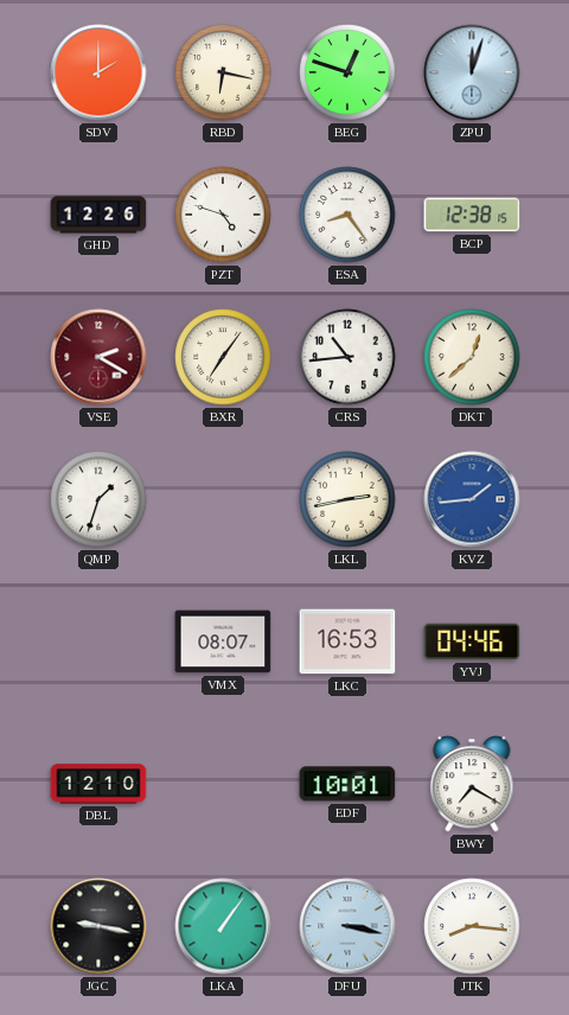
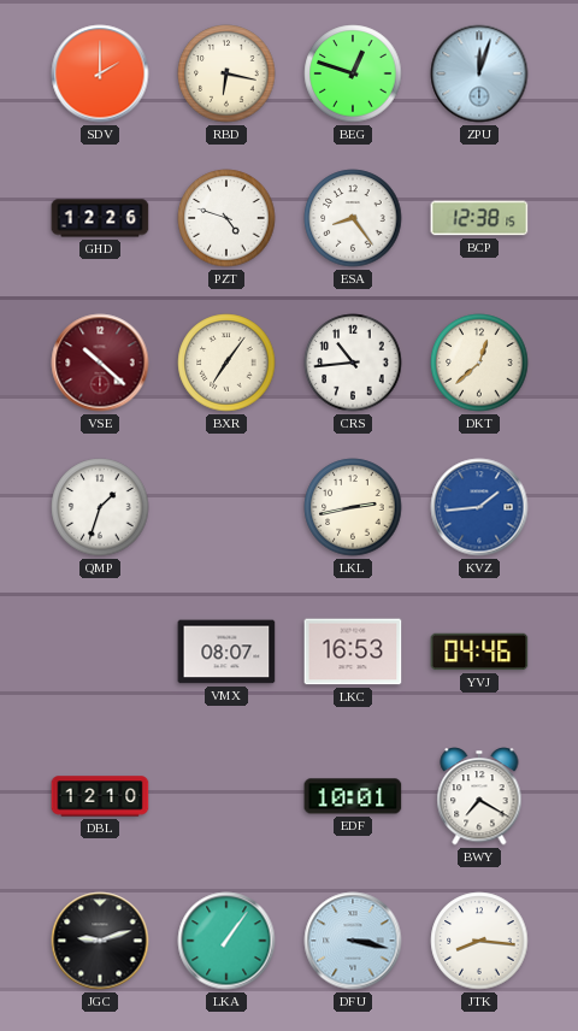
VSE: 2:20 -> 10:22
JGC: 9:17 -> 9:12
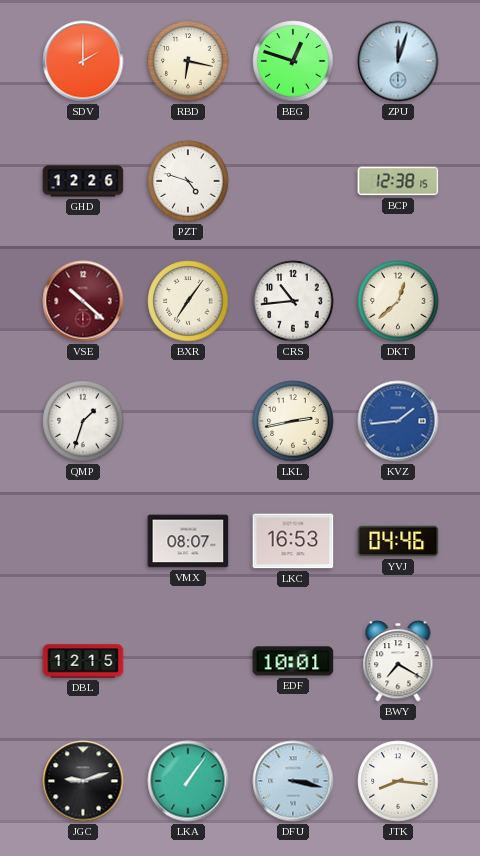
ESA: 8:24 -> none
DBL: 12:10 -> 12:15
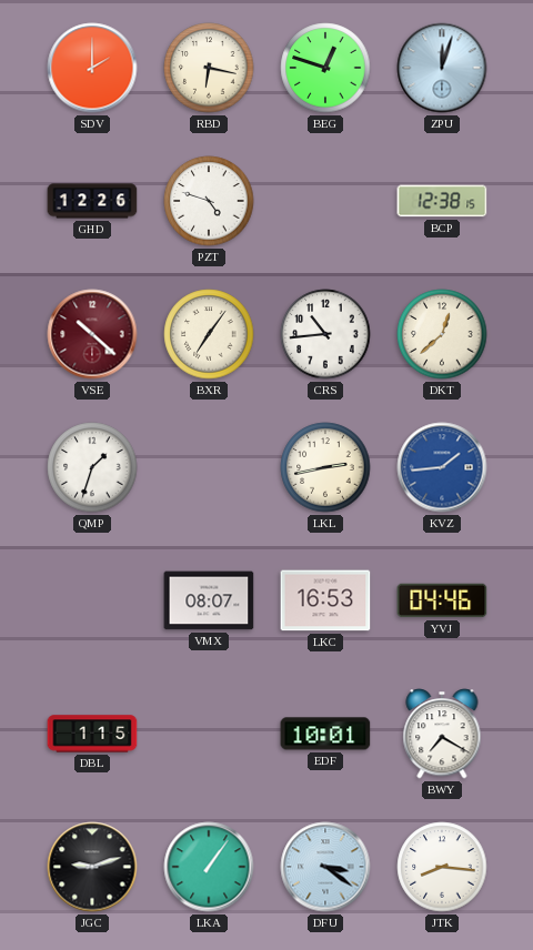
DBL: 12:15 -> 1:15
DFU: 3:17 -> 3:21
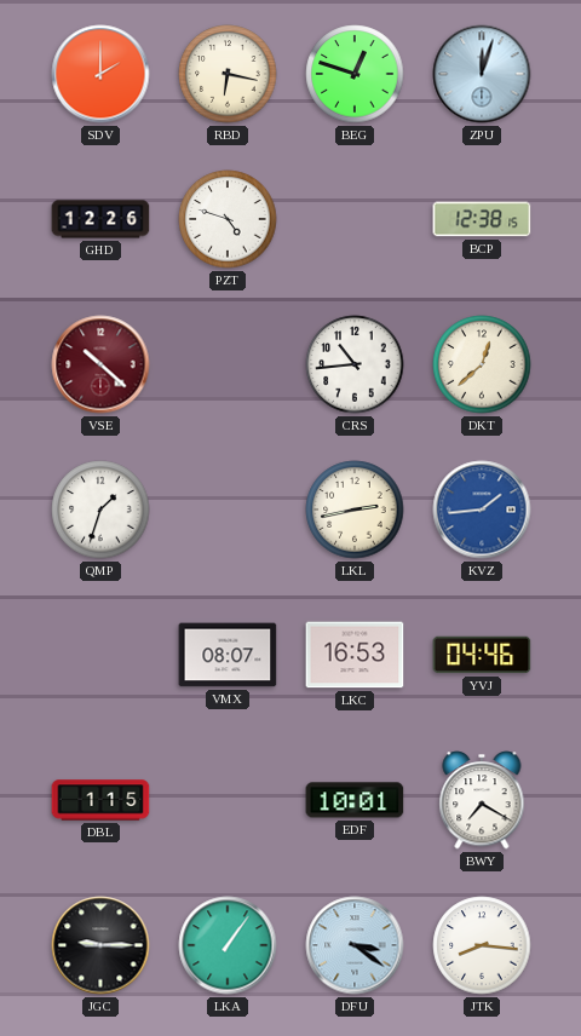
BXR: 7:06 -> none
JGC: 9:12 -> 9:15
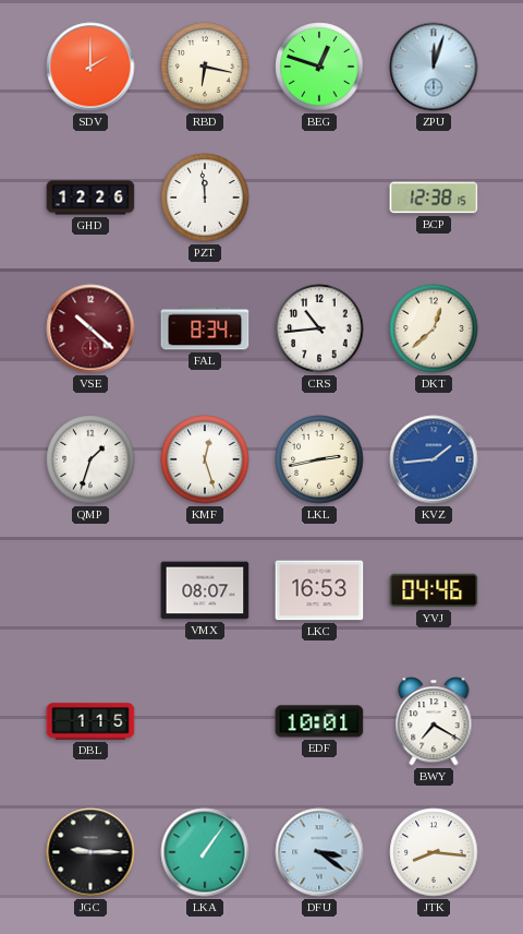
PZT: 4:48 -> 11:59
FAL: none -> 8:34
KMF: none -> 12:27
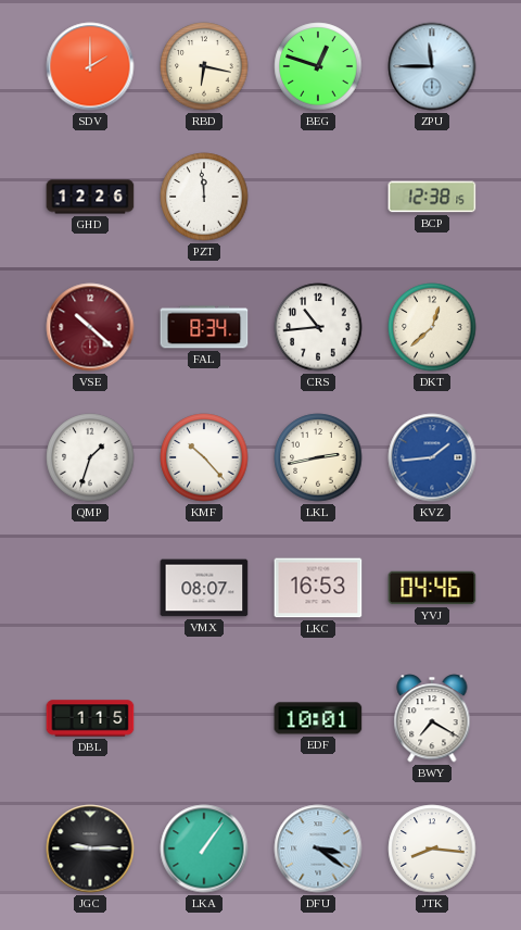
ZPU: 12:03 -> 11:45
KMF: 12:27 -> 10:23
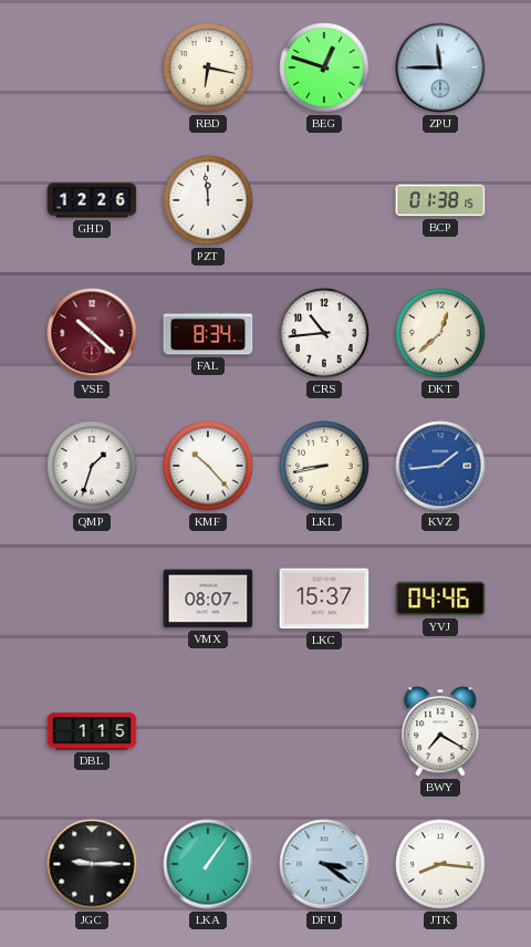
SDV: 2:00 -> none
BCP: 12:38 -> 01:38
LKL: 2:43 -> 8:43
LKC: 16:53 -> 15:37
EDF: 10:01 -> none
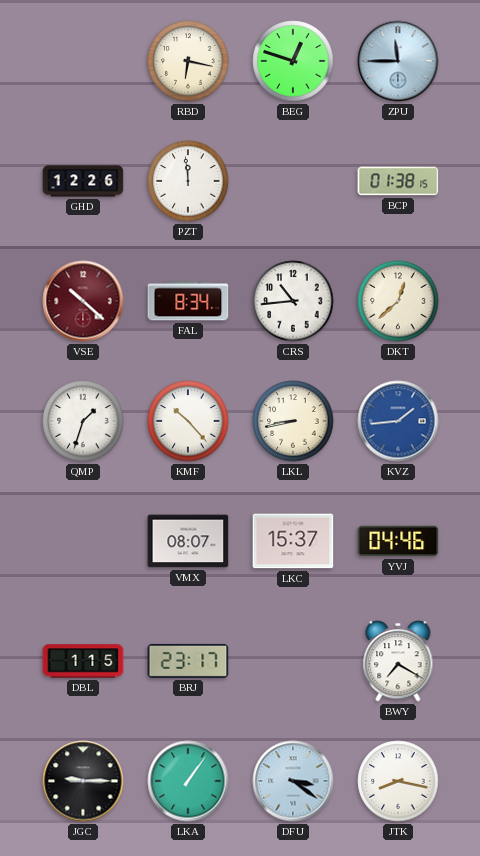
BRJ: none -> 23:17
JTK: 8:16 -> 8:17
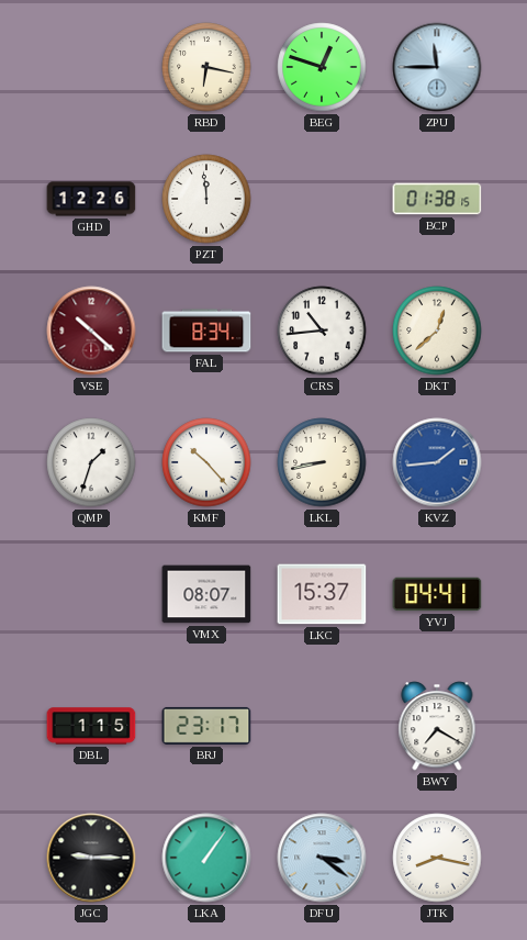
YVJ: 04:46 -> 04:41
